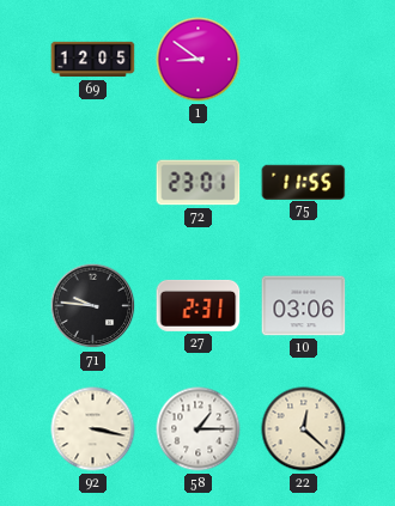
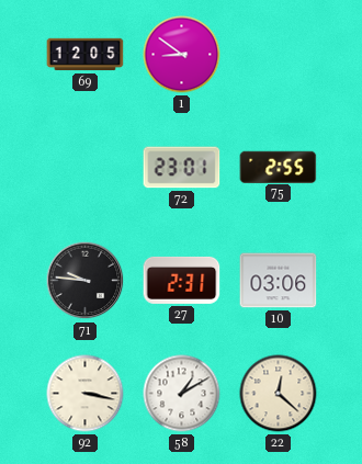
75: 11:55 -> 2:55
58: 1:15 -> 1:10
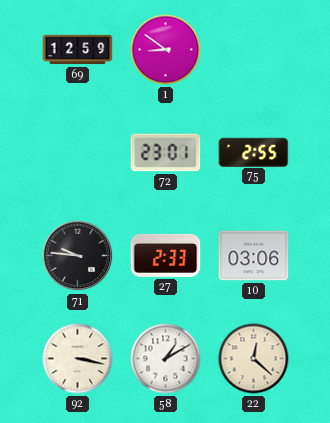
69: 12:05 -> 12:59
27: 2:31 -> 2:33
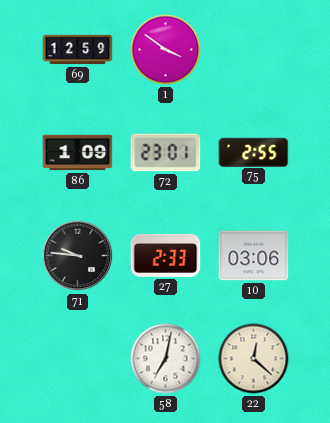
1: 8:51 -> 3:51
86: none -> 1:09
92: 3:17 -> none
58: 1:10 -> 7:02
